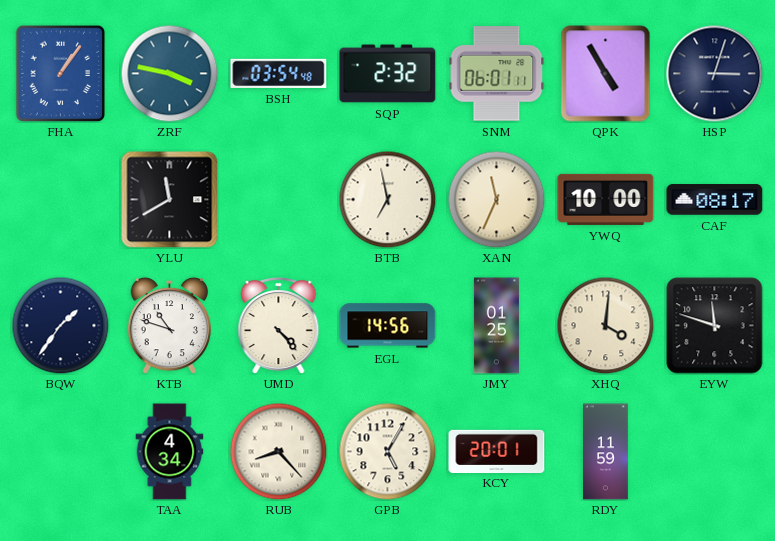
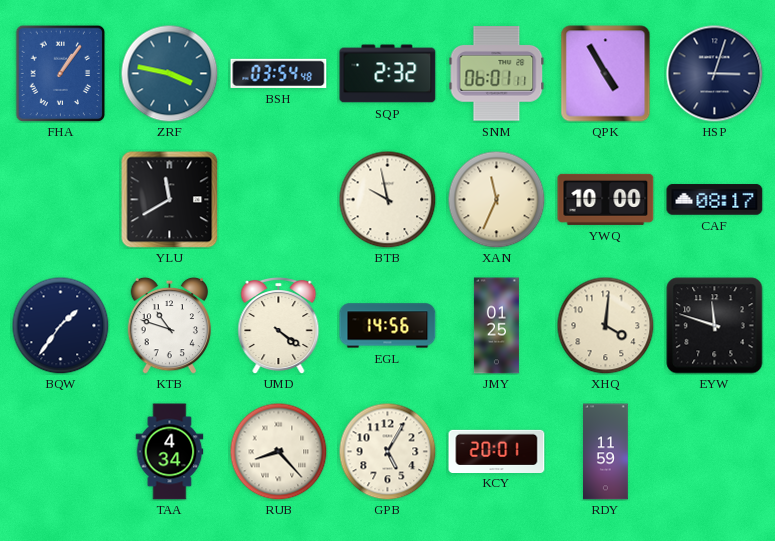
BTB: 6:58 -> 9:58
UMD: 4:23 -> 4:21
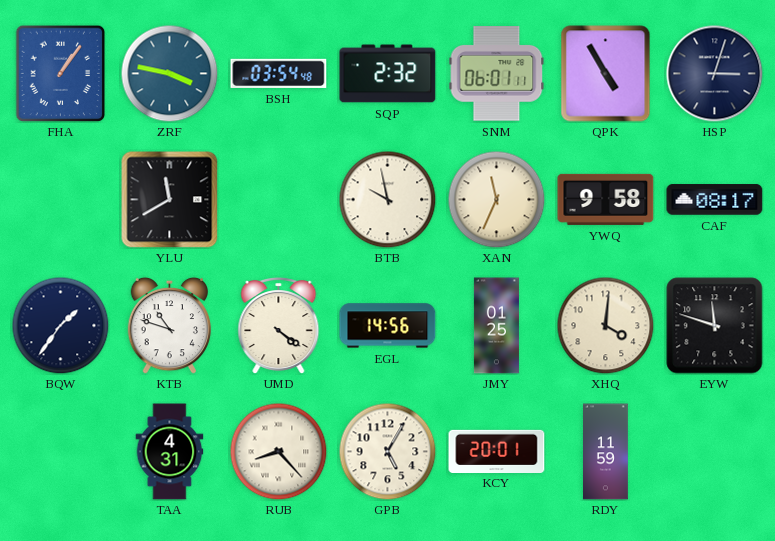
YWQ: 10:00 -> 9:58
TAA: 4:34 -> 4:31
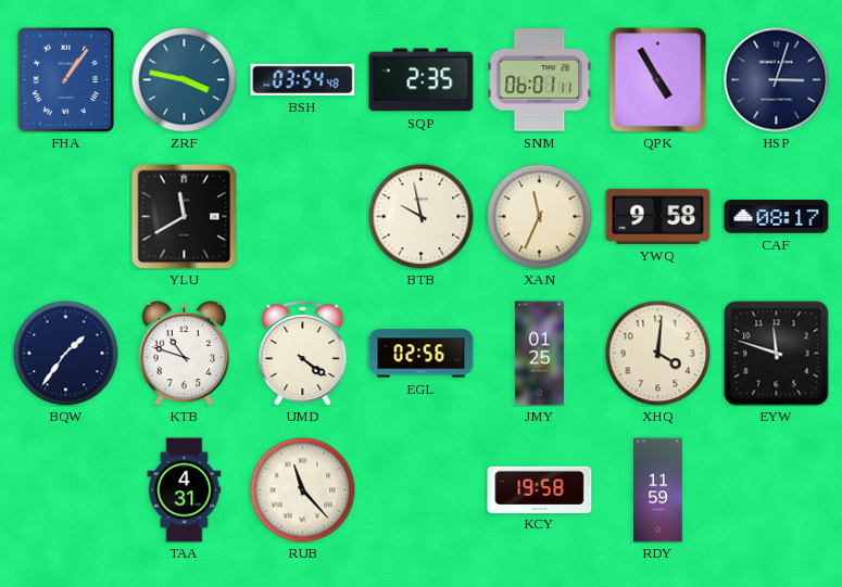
SQP: 2:32 -> 2:35
EGL: 14:56 -> 02:56
RUB: 8:23 -> 11:23
GPB: 5:05 -> none
KCY: 20:01 -> 19:58
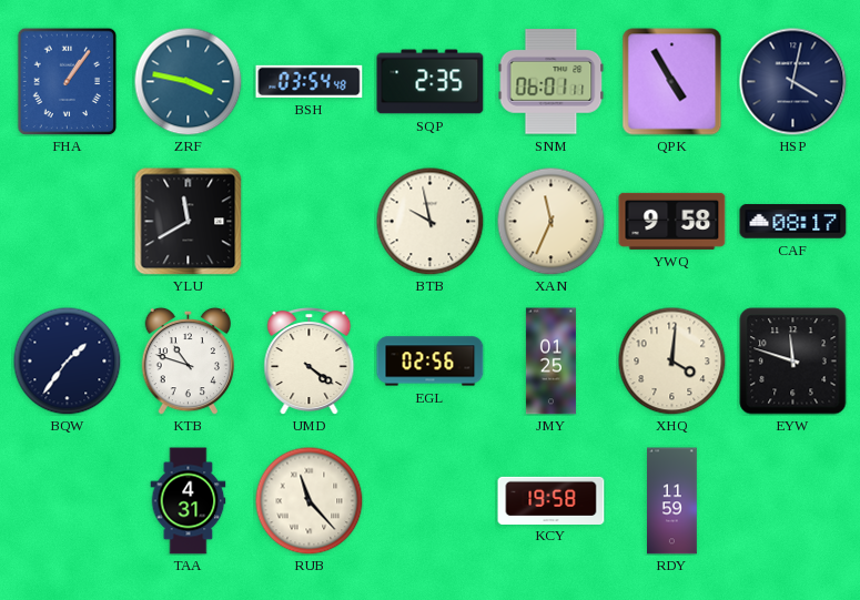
HSP: 3:03 -> 4:02
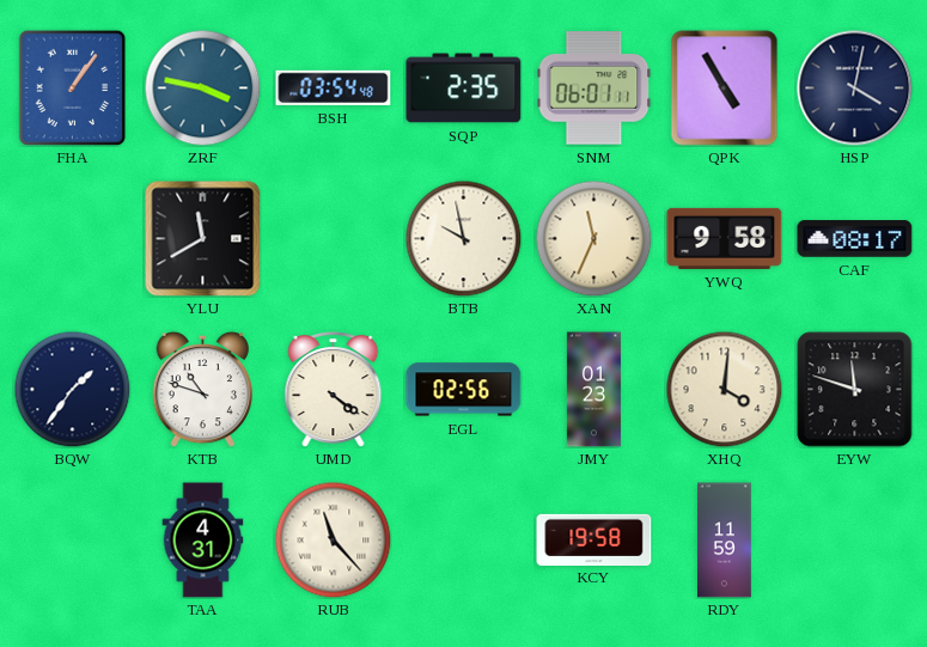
JMY: 01:25 -> 01:23
